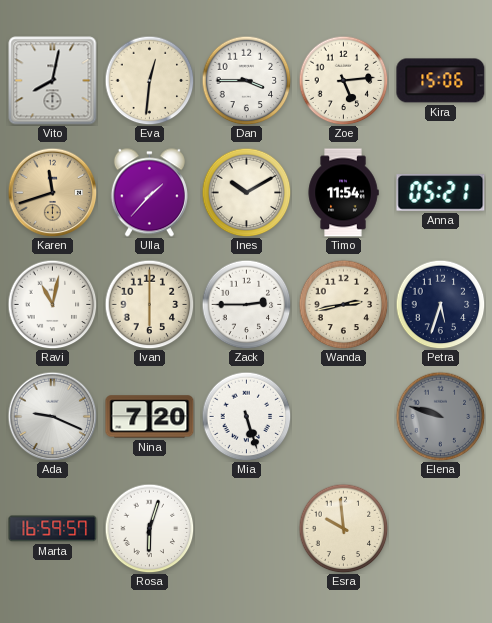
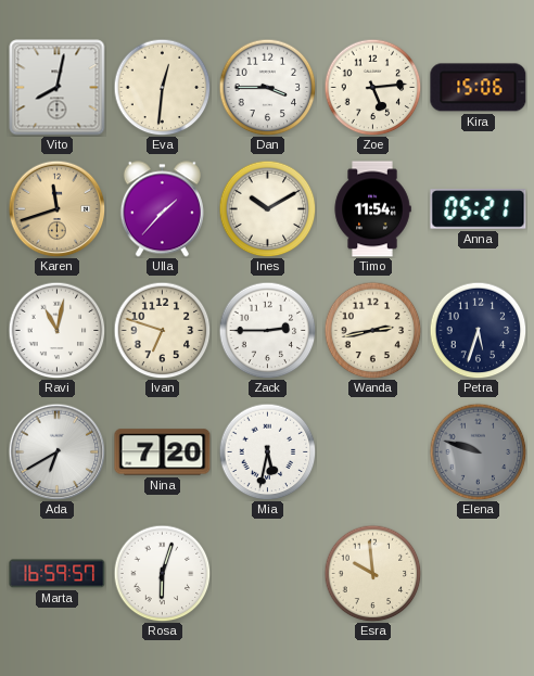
Ivan: 6:00 -> 6:48
Ada: 9:19 -> 6:40
Mia: 5:27 -> 5:32
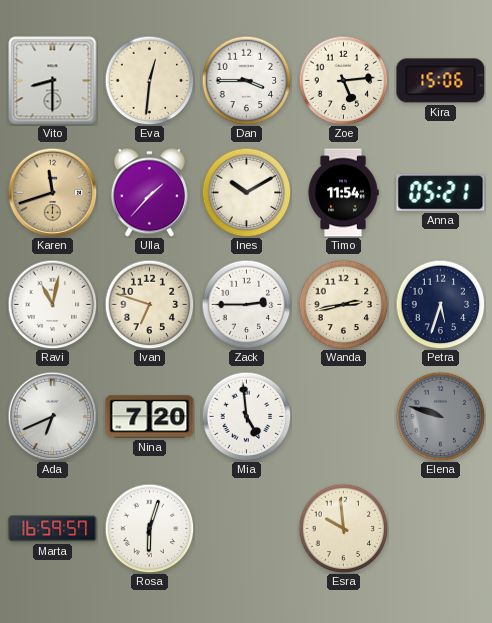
Vito: 8:02 -> 8:30
Ada: 6:40 -> 6:41
Mia: 5:32 -> 4:59
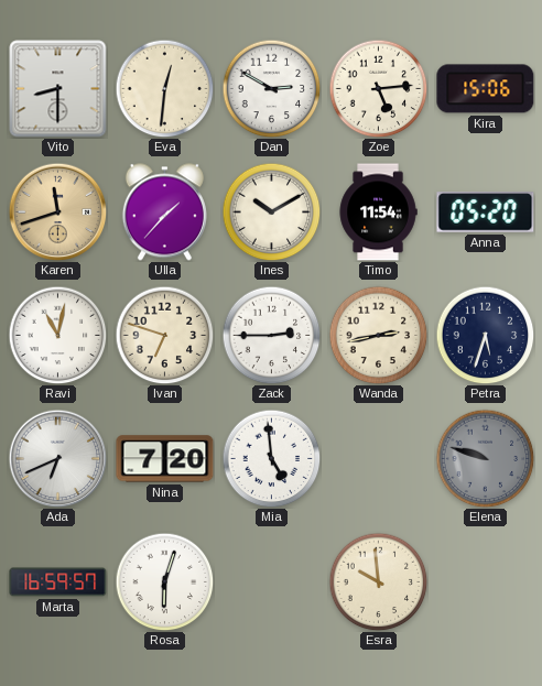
Dan: 3:45 -> 2:50
Anna: 05:21 -> 05:20
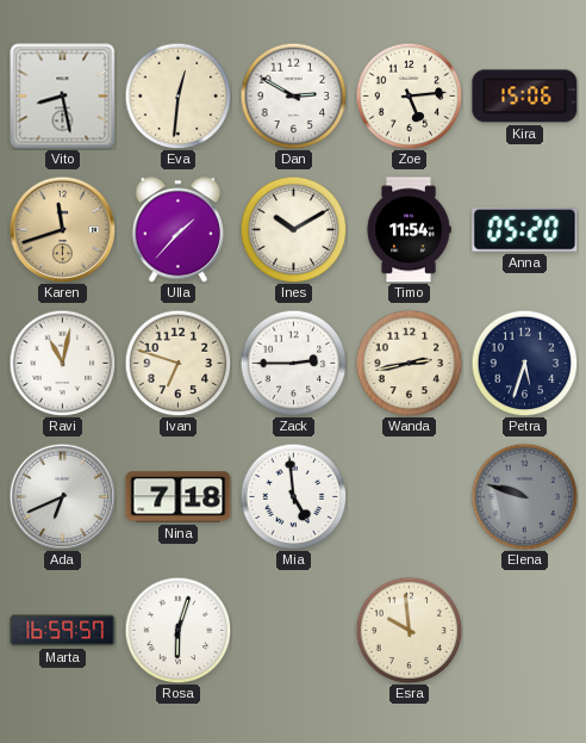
Vito: 8:30 -> 8:28
Nina: 7:20 -> 7:18
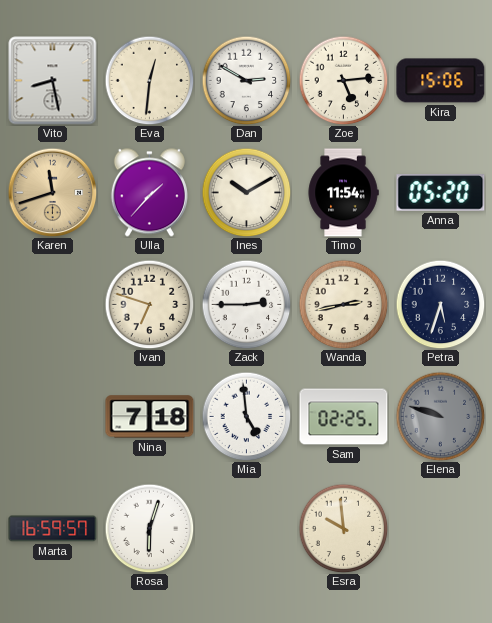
Ravi: 11:02 -> none
Ada: 6:41 -> none
Sam: none -> 02:25
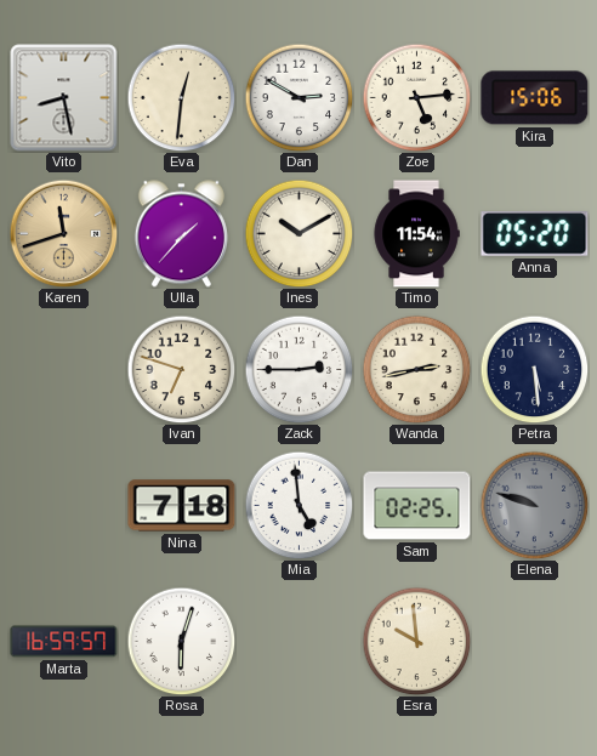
Petra: 5:33 -> 5:29
